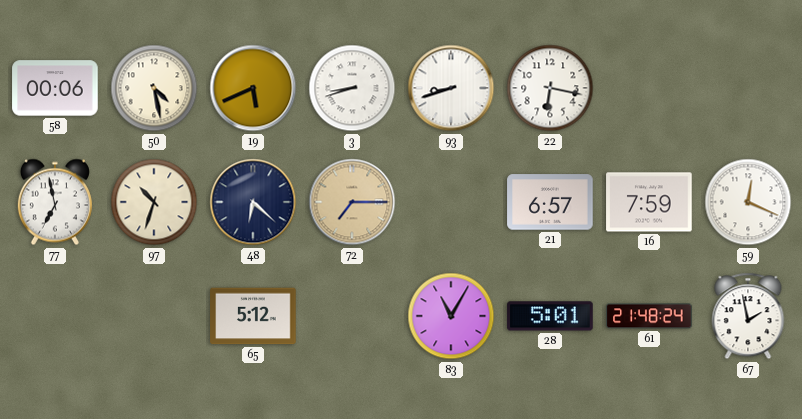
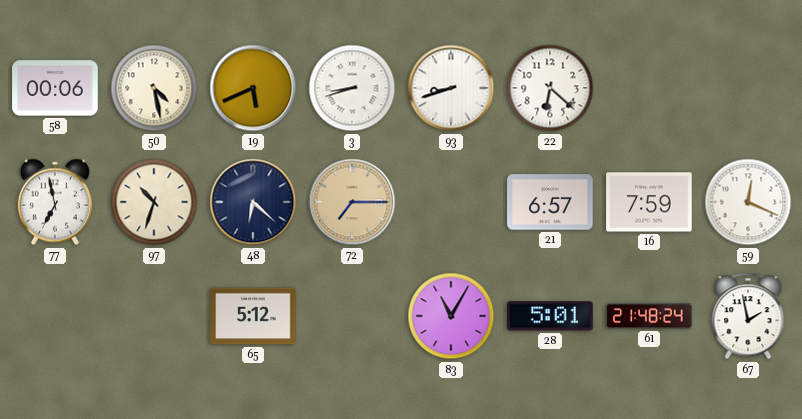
22: 6:17 -> 6:22
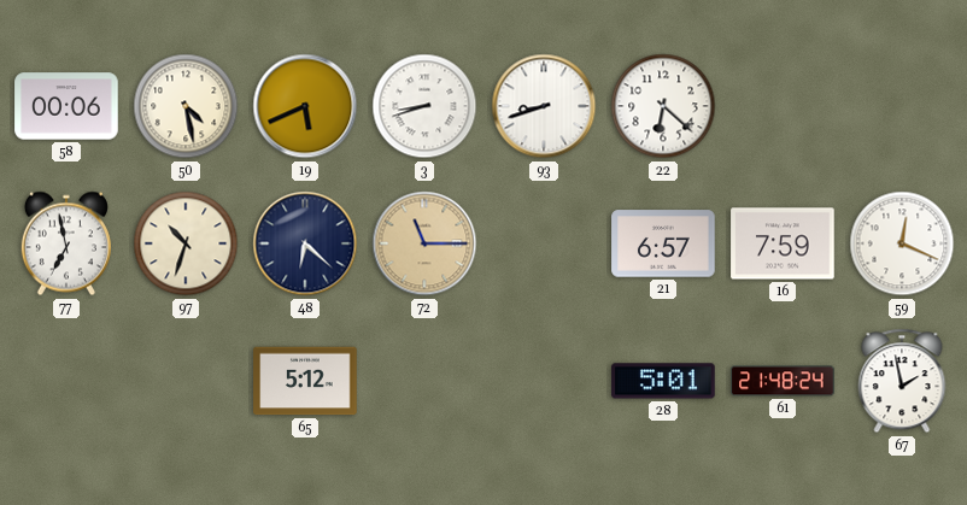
72: 7:15 -> 11:15
83: 11:05 -> none
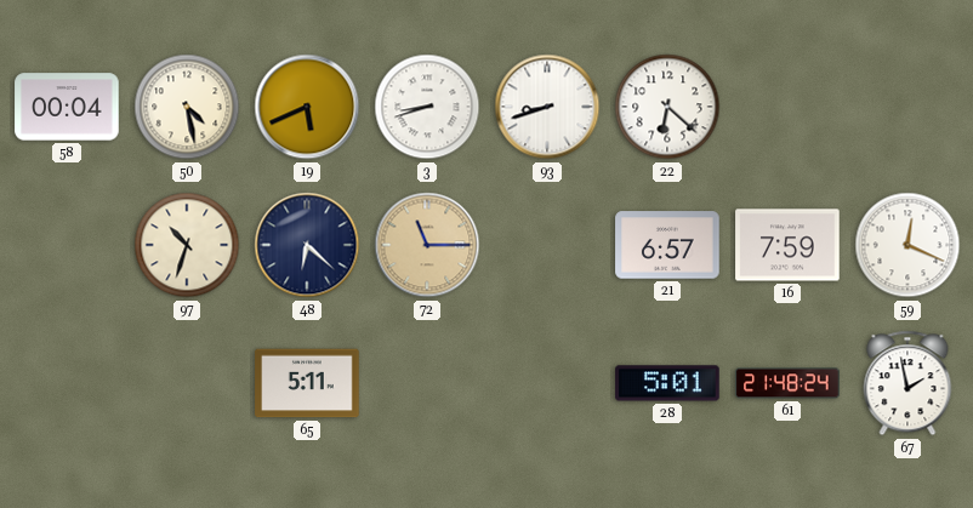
58: 00:06 -> 00:04
77: 6:58 -> none
65: 5:12 -> 5:11
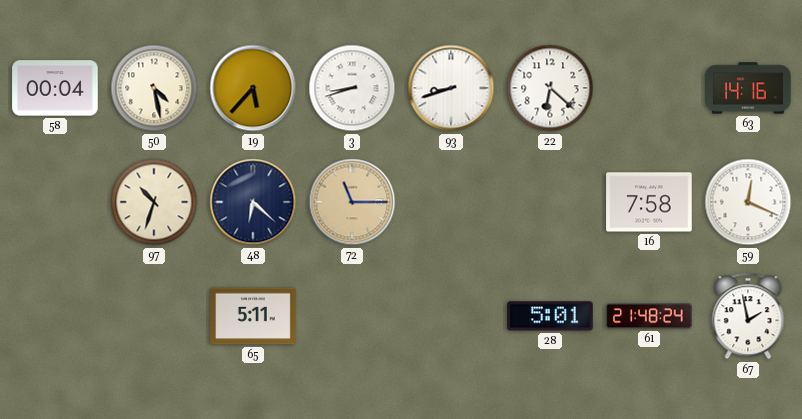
19: 5:41 -> 5:37
63: none -> 14:16
21: 6:57 -> none
16: 7:59 -> 7:58
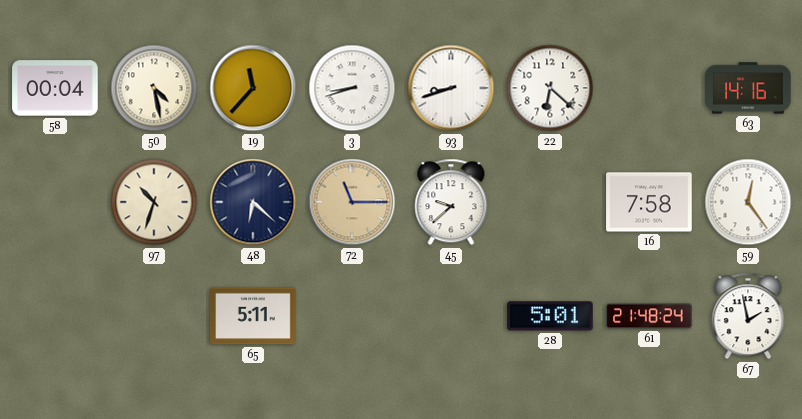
19: 5:37 -> 11:37
45: none -> 9:38
59: 12:19 -> 12:24
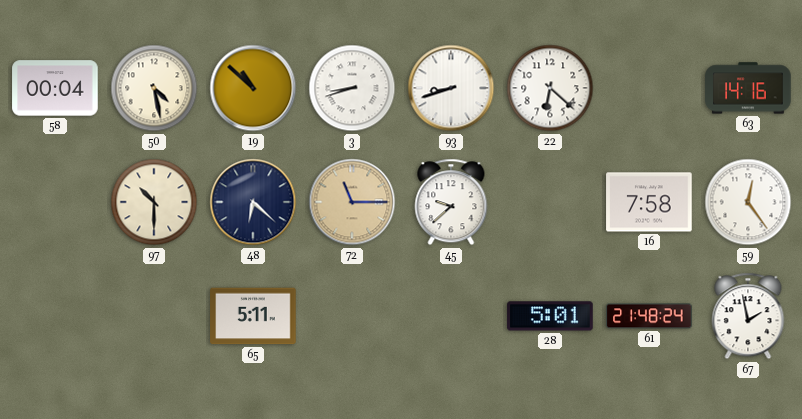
19: 11:37 -> 10:52
97: 10:33 -> 10:30
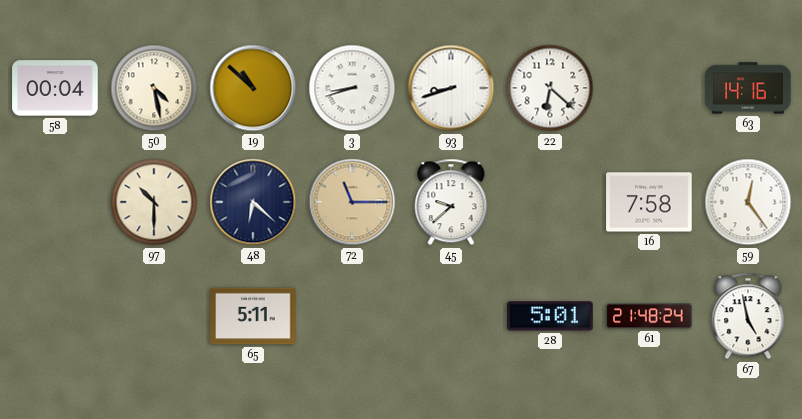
67: 1:58 -> 4:58
